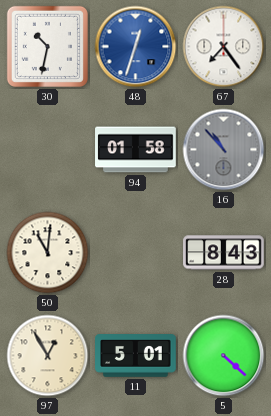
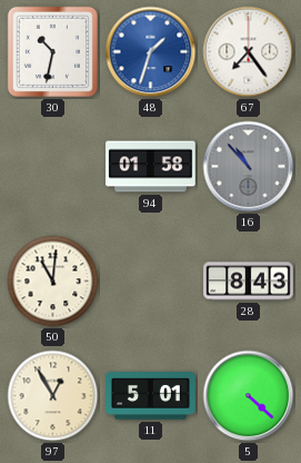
48: 12:33 -> 1:33
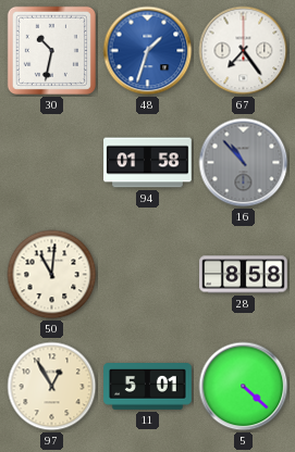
28: 8:43 -> 8:58
